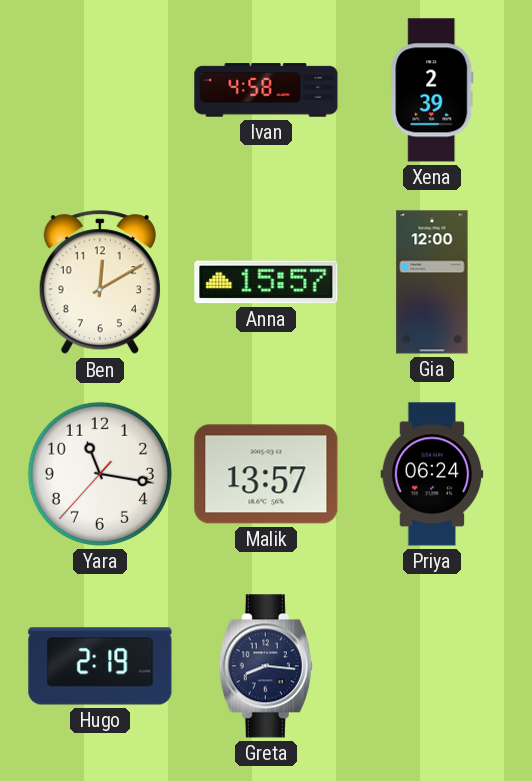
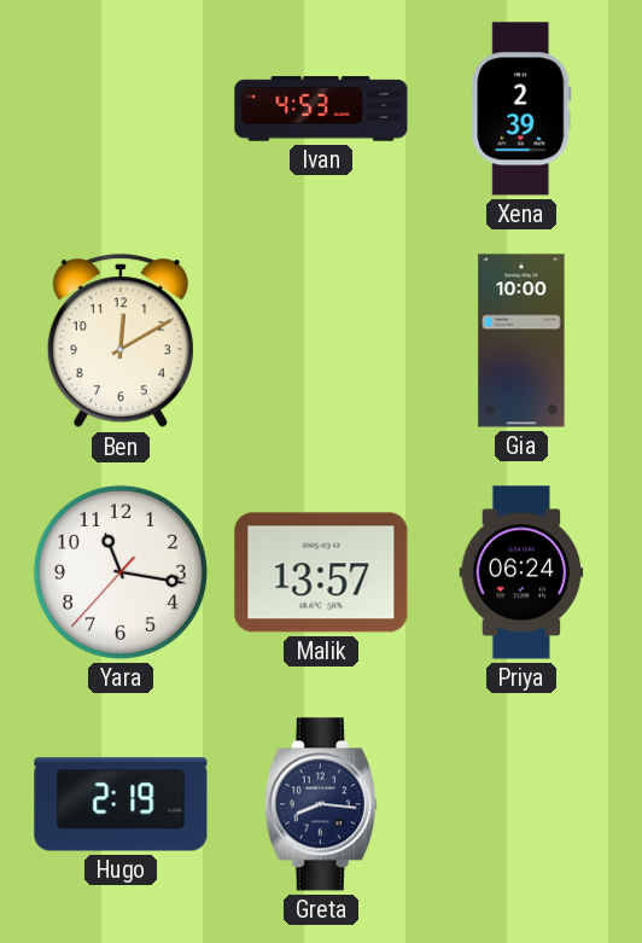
Ivan: 4:58 -> 4:53
Anna: 15:57 -> none
Gia: 12:00 -> 10:00
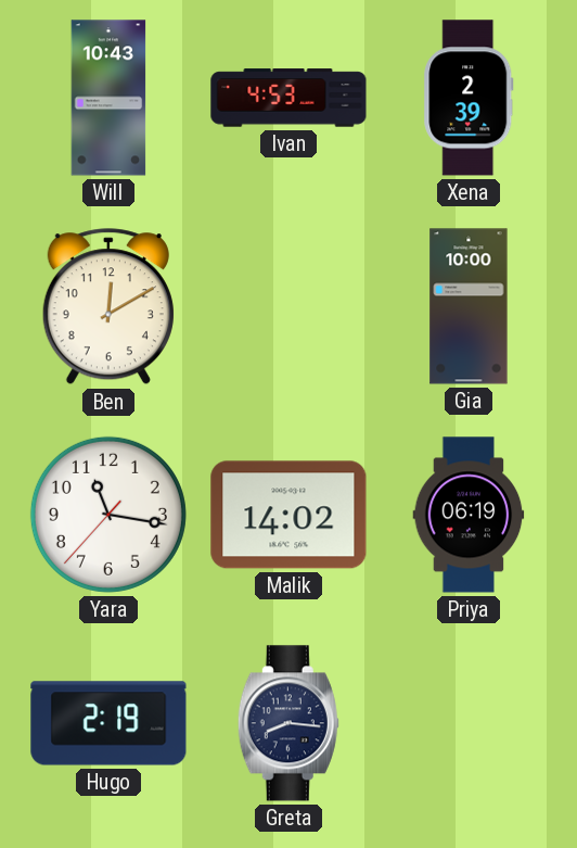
Will: none -> 10:43
Malik: 13:57 -> 14:02
Priya: 06:24 -> 06:19
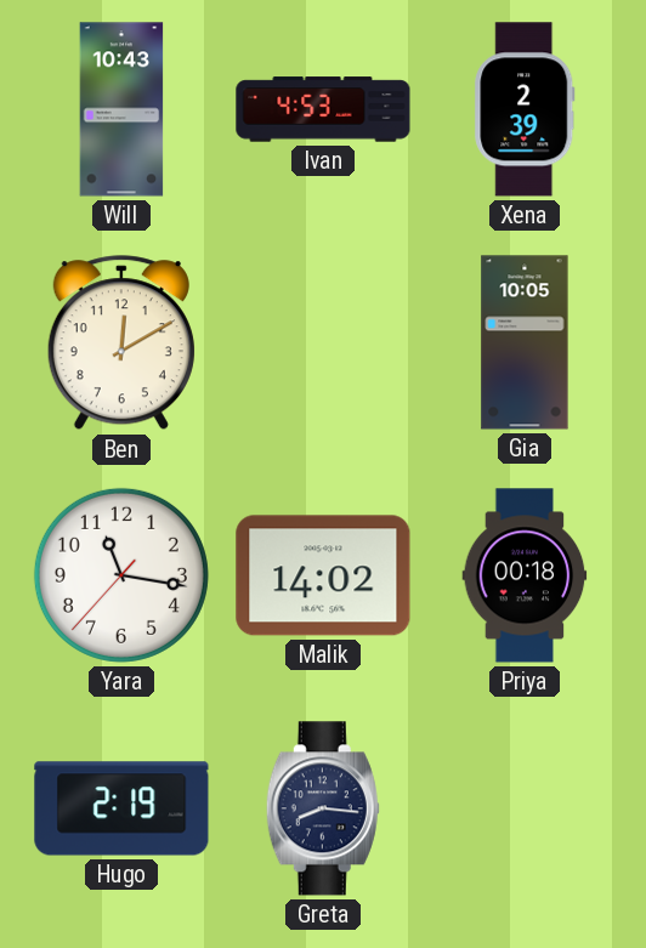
Gia: 10:00 -> 10:05
Priya: 06:19 -> 00:18
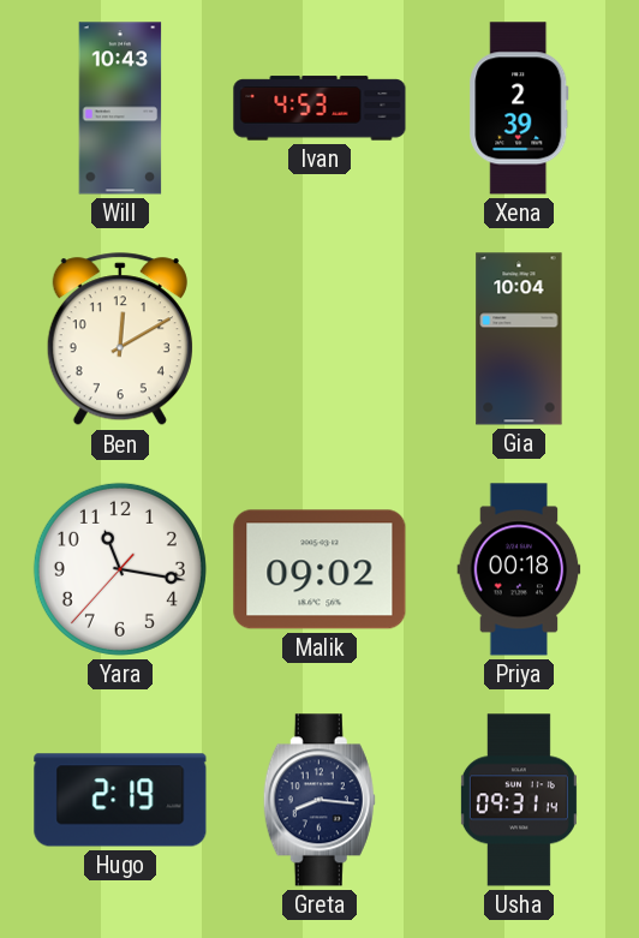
Gia: 10:05 -> 10:04
Malik: 14:02 -> 09:02
Usha: none -> 09:31
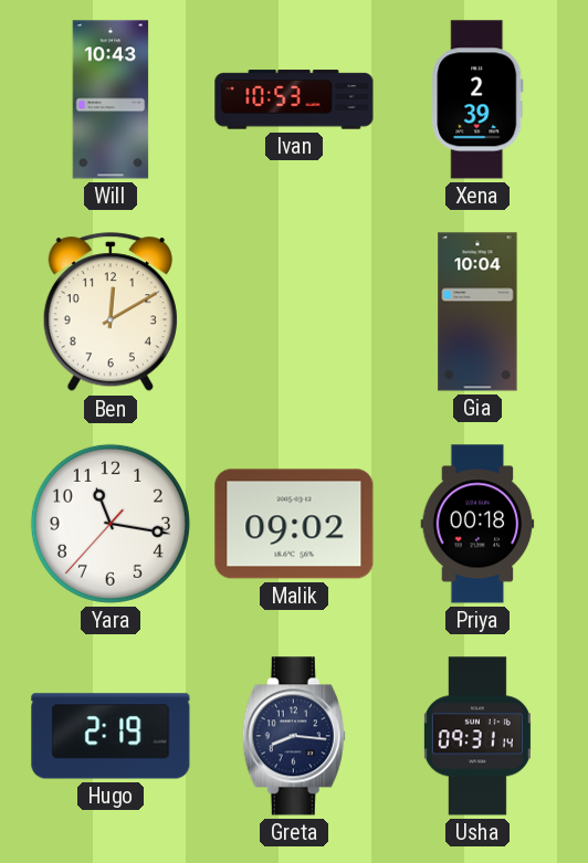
Ivan: 4:53 -> 10:53
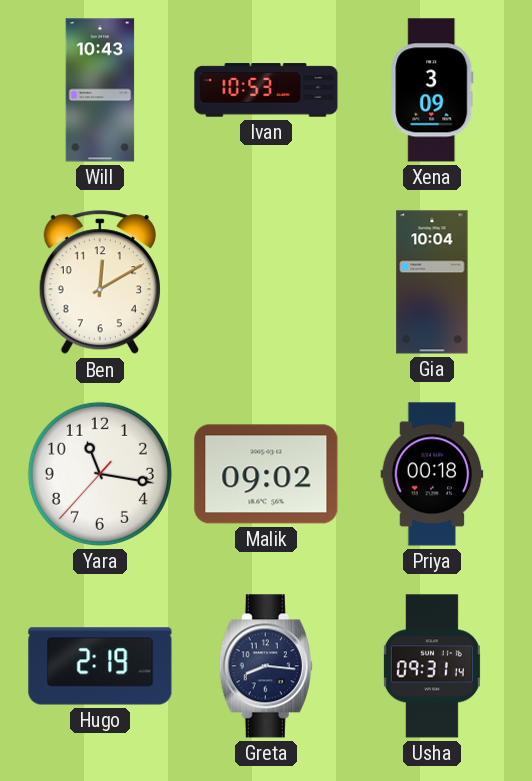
Xena: 2:39 -> 3:09
